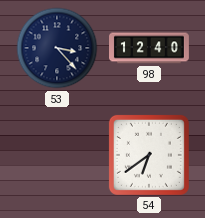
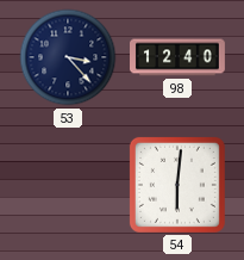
54: 6:39 -> 6:01
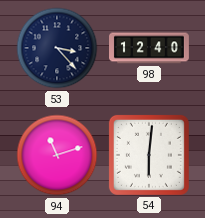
94: none -> 11:12
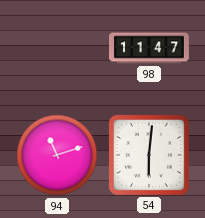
53: 3:23 -> none
98: 12:40 -> 11:47
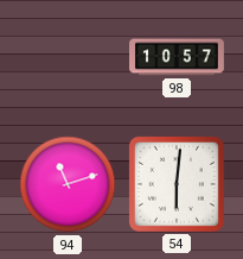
98: 11:47 -> 10:57
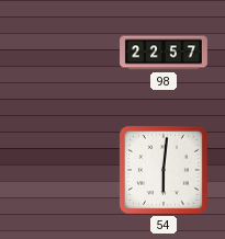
98: 10:57 -> 22:57
94: 11:12 -> none
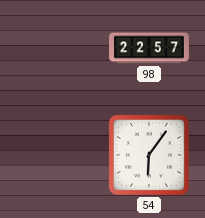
54: 6:01 -> 6:06
